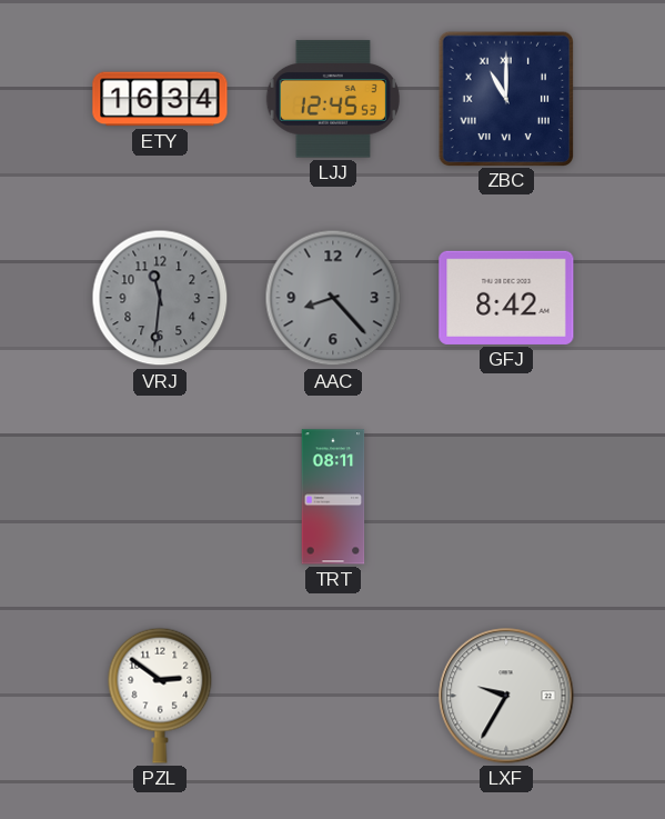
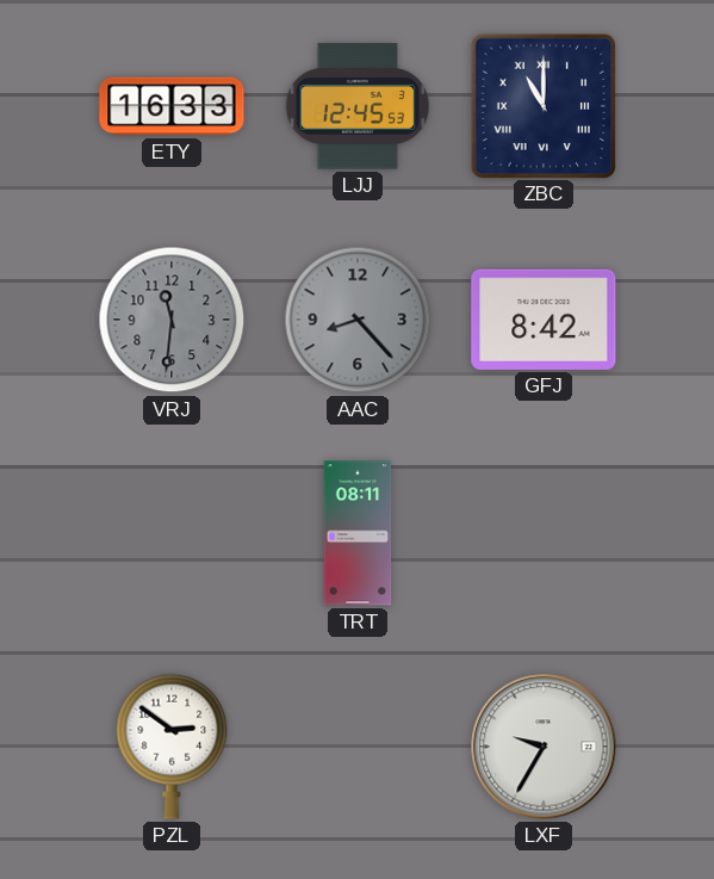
ETY: 16:34 -> 16:33
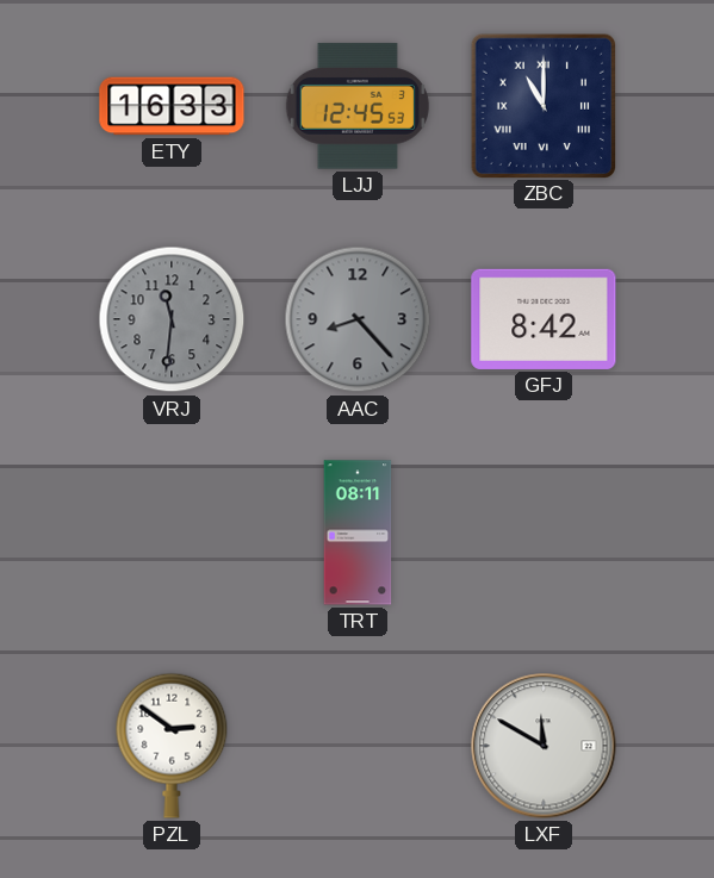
LXF: 9:35 -> 11:50
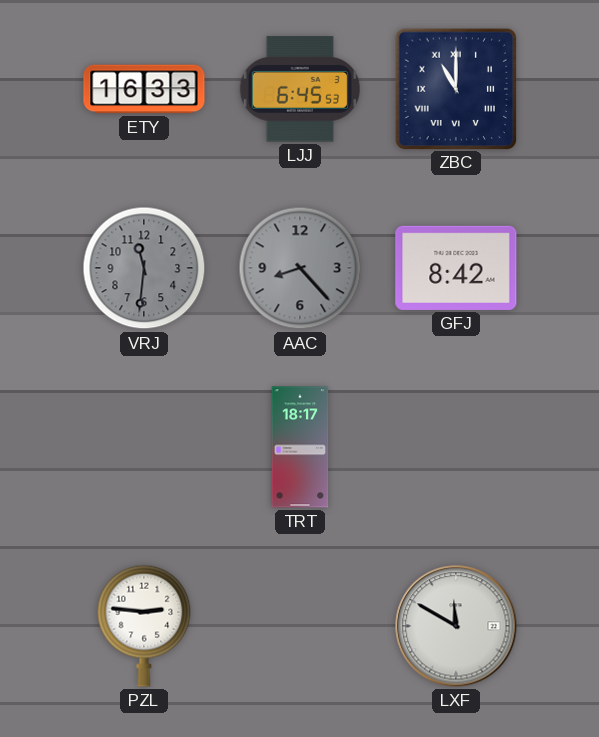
LJJ: 12:45 -> 6:45
TRT: 08:11 -> 18:17
PZL: 2:51 -> 2:46
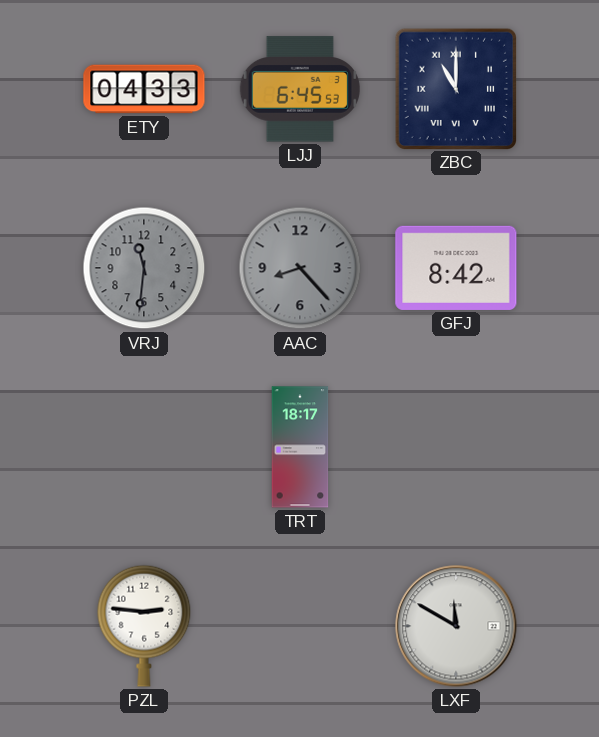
ETY: 16:33 -> 04:33
